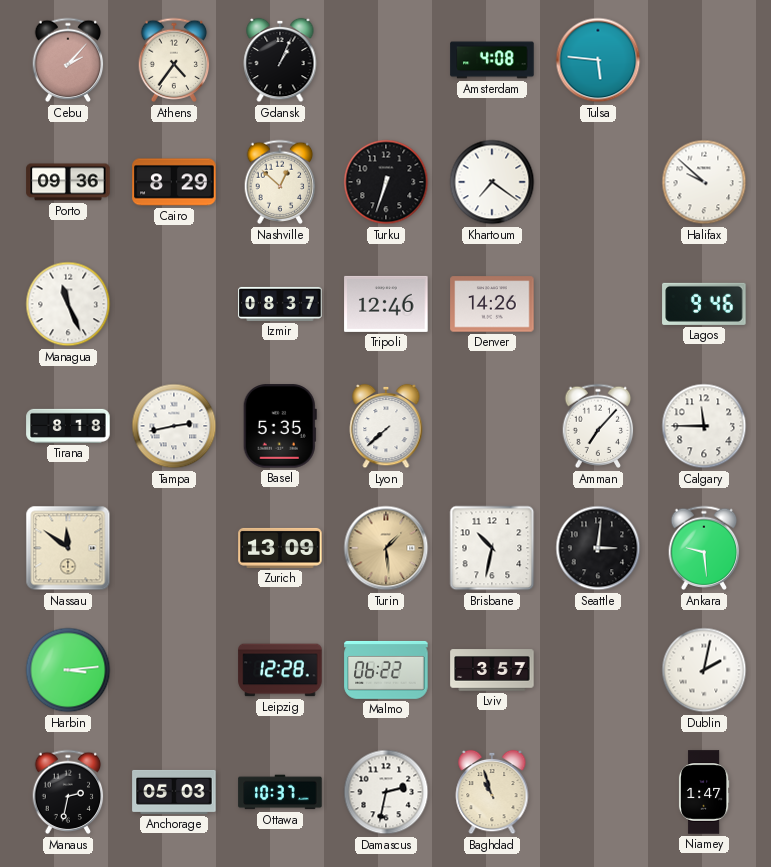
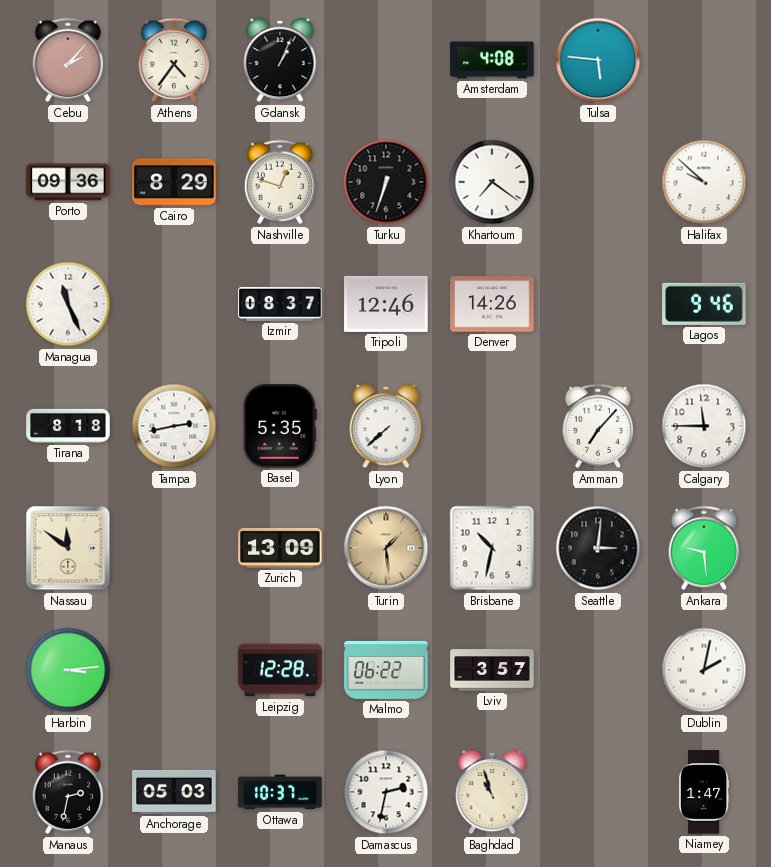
Nashville: 12:52 -> 12:48
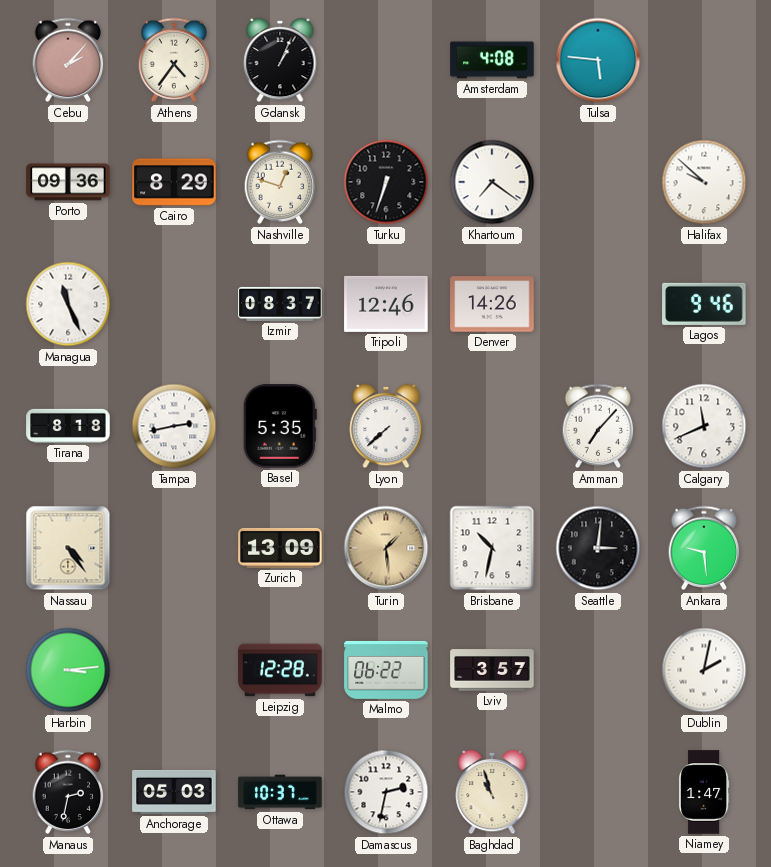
Calgary: 11:45 -> 11:41
Nassau: 11:51 -> 4:24
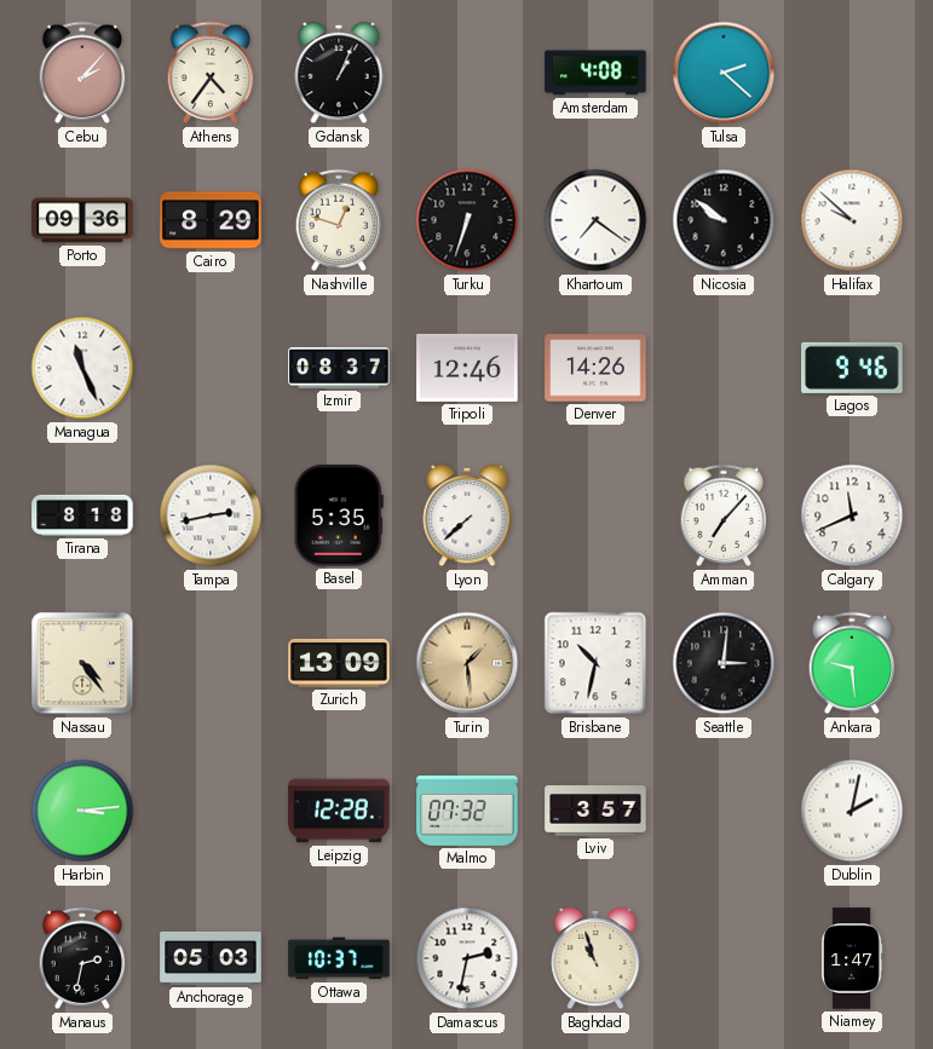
Tulsa: 5:46 -> 2:22
Nicosia: none -> 9:51
Malmo: 06:22 -> 07:32
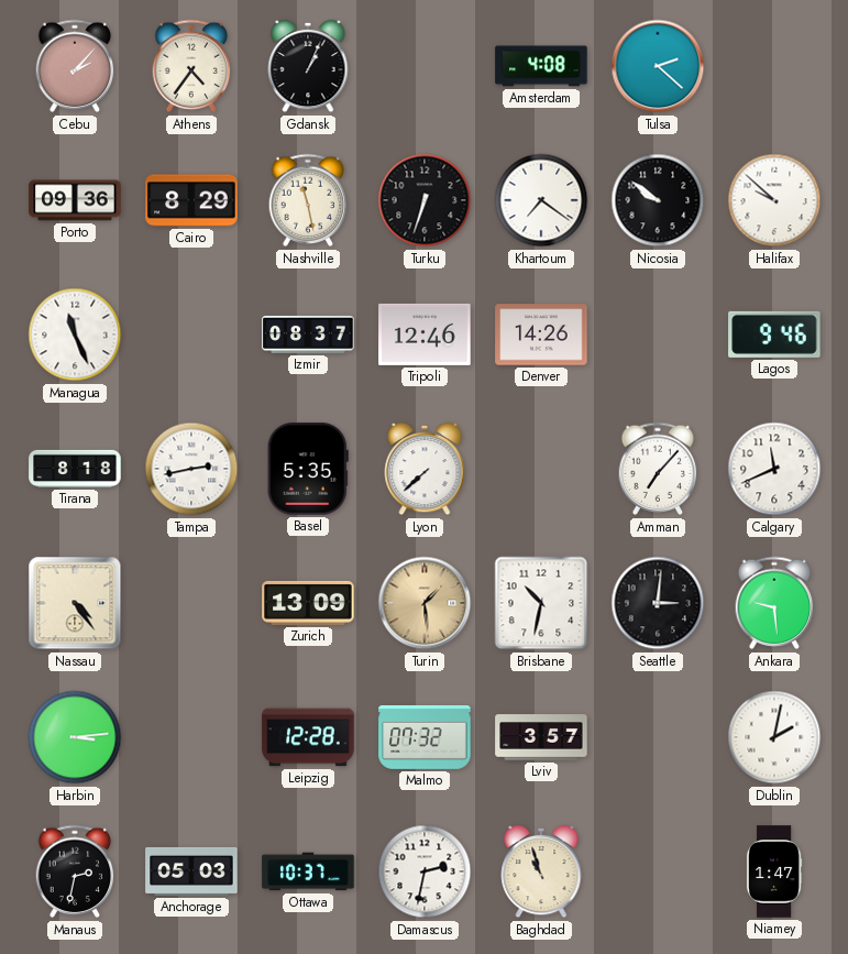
Nashville: 12:48 -> 11:28
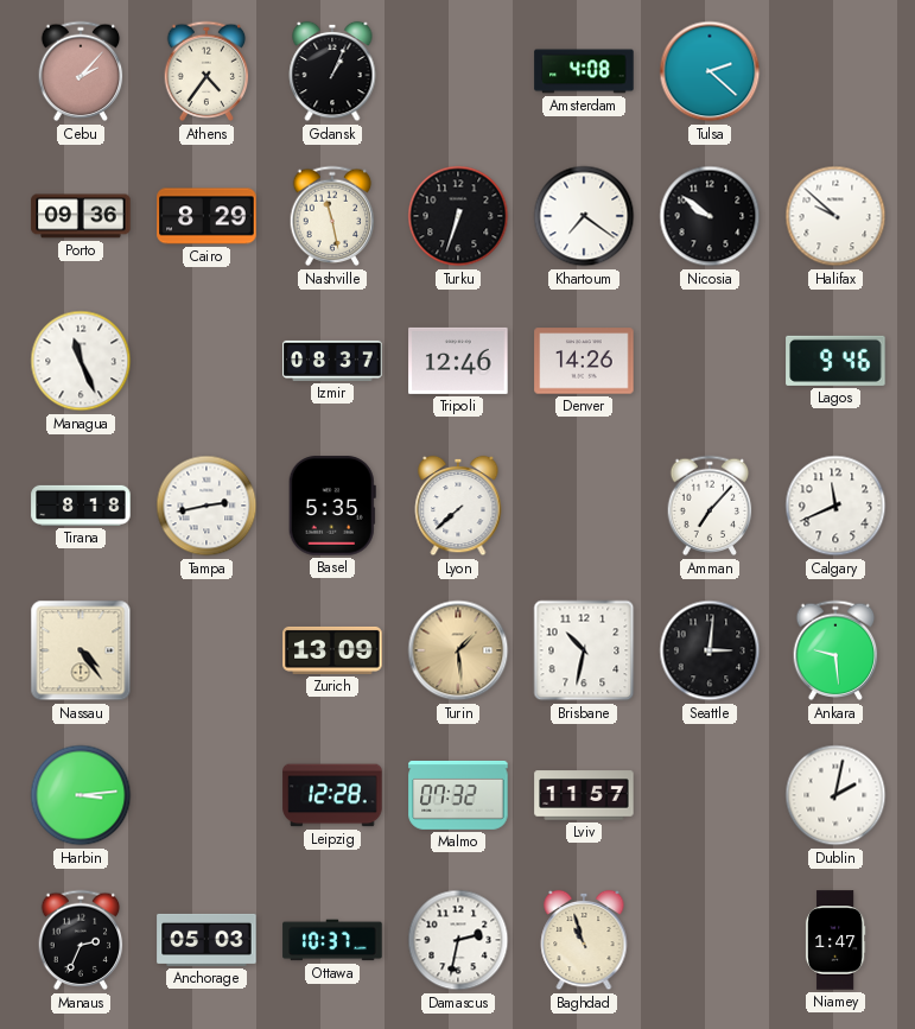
Lviv: 3:57 -> 11:57
Manaus: 2:32 -> 2:34
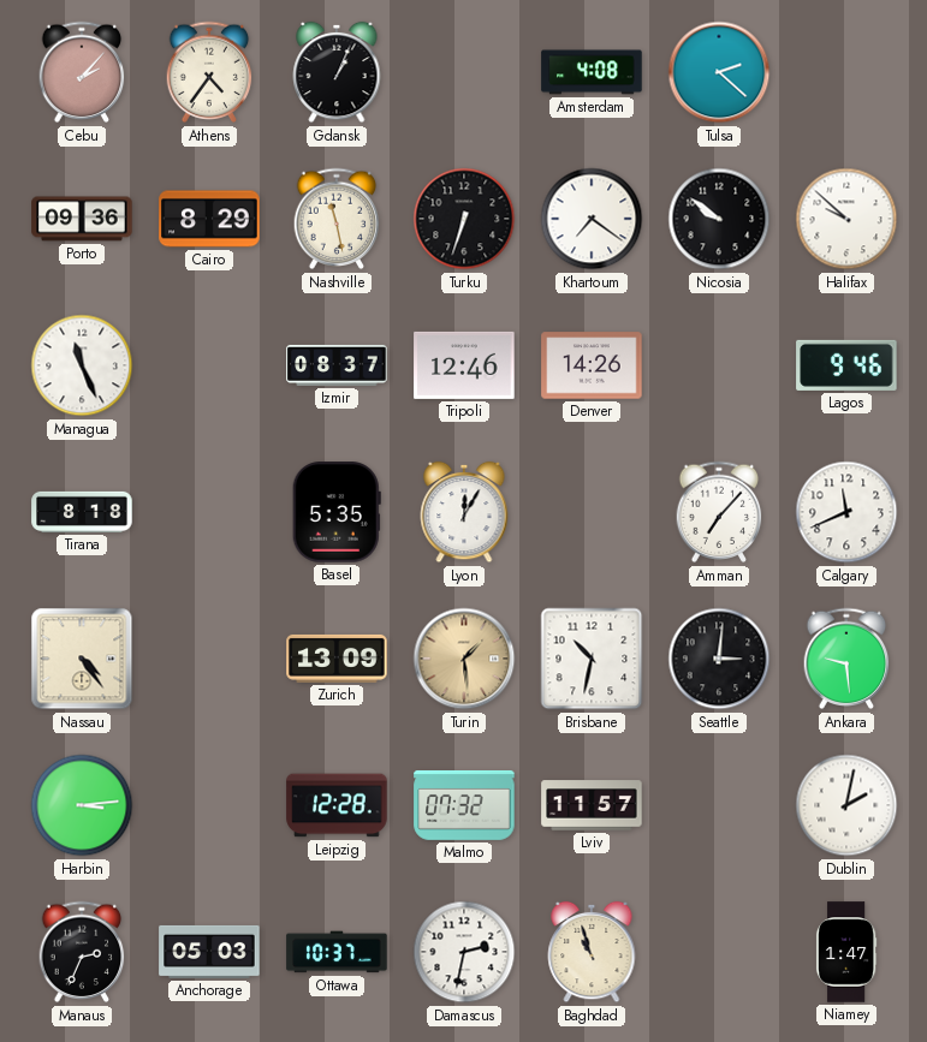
Tampa: 2:43 -> none
Lyon: 7:38 -> 12:05
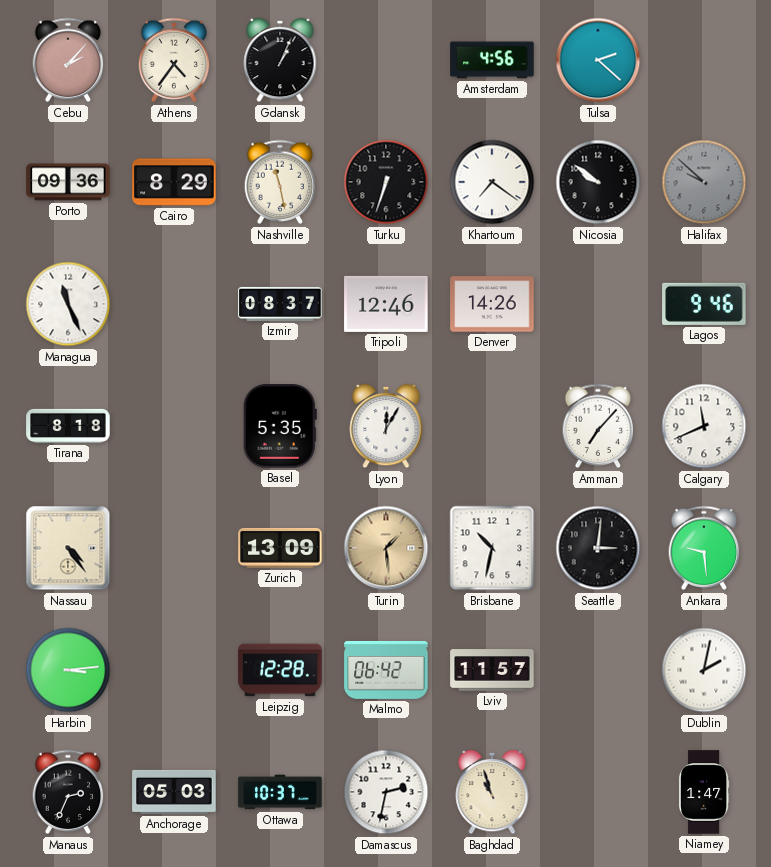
Amsterdam: 4:08 -> 4:56
Halifax dial: white -> grey
Malmo: 07:32 -> 06:42
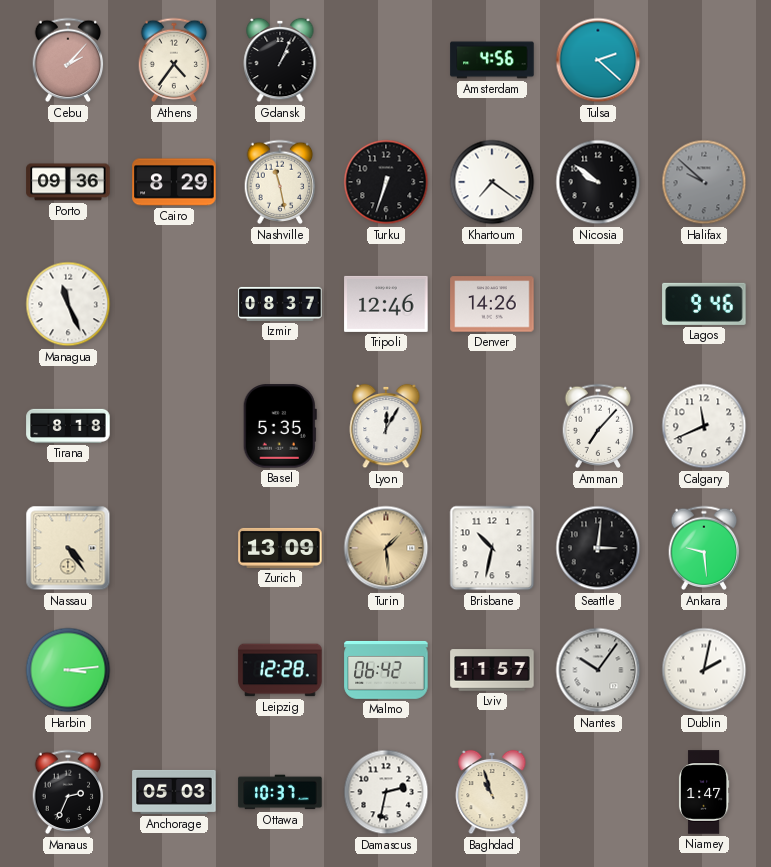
Nantes: none -> 10:06
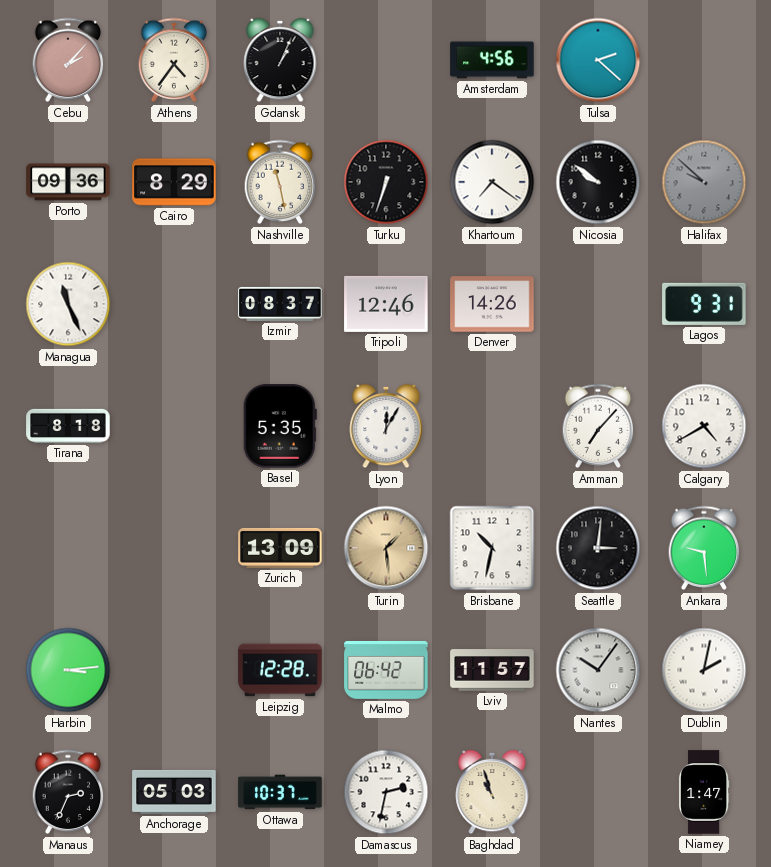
Lagos: 9:46 -> 9:31
Calgary: 11:41 -> 4:40
Nassau: 4:24 -> none
